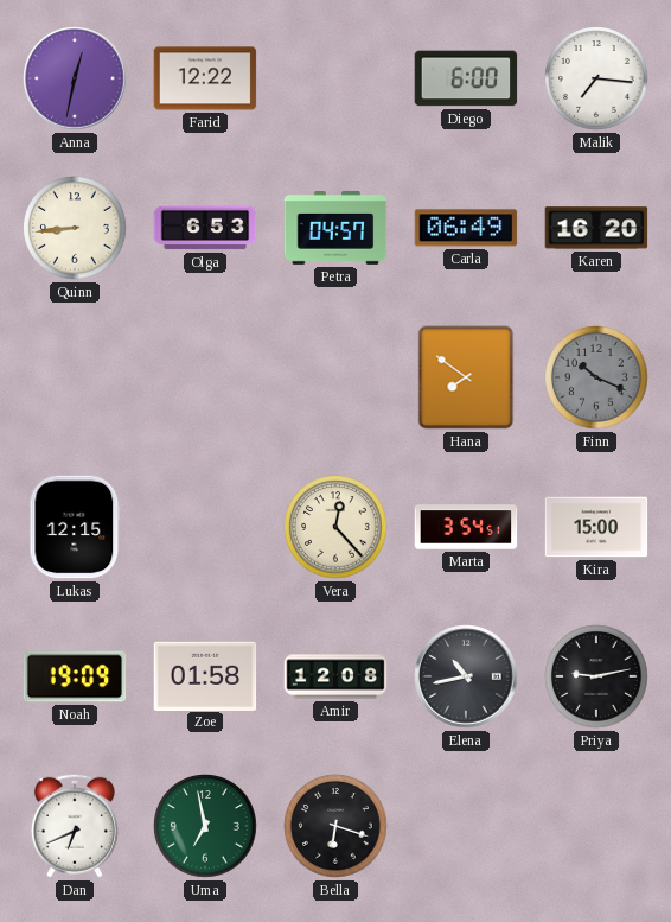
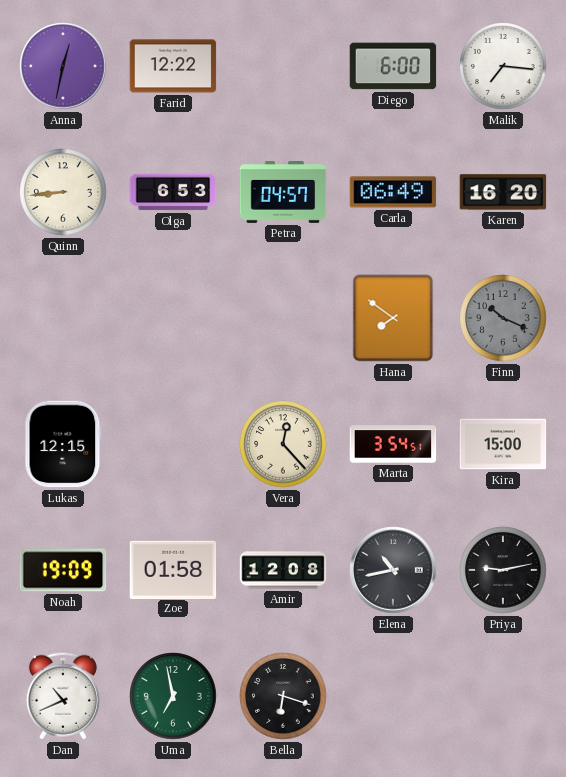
Dan: 6:41 -> 10:41
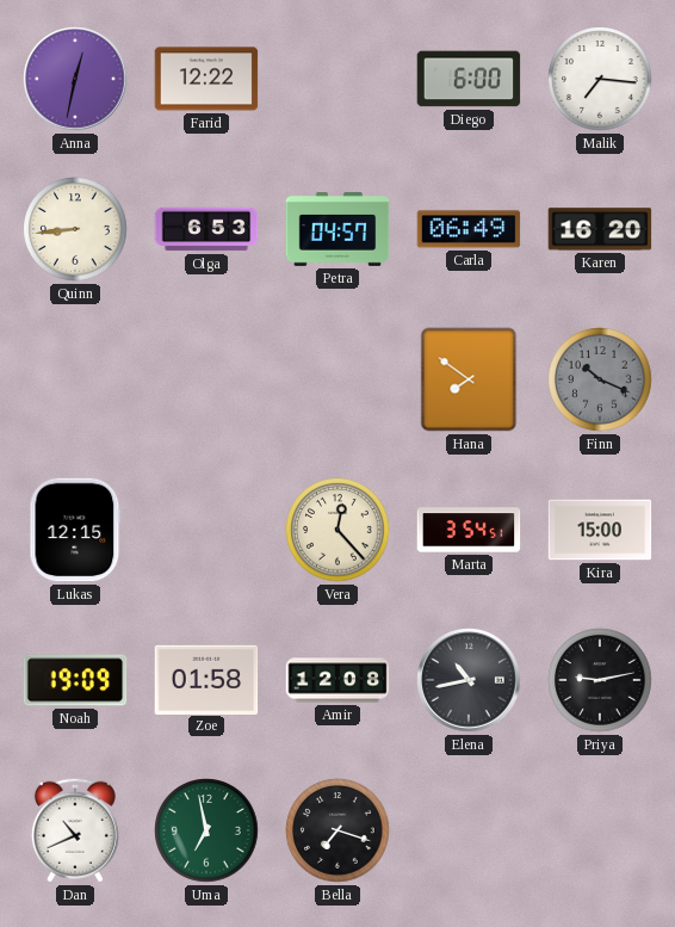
Bella: 6:18 -> 7:18
